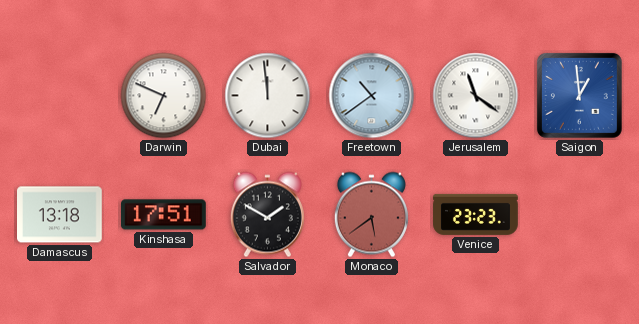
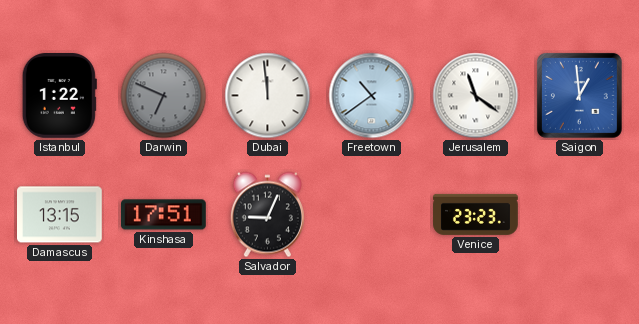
Istanbul: none -> 1:22
Darwin dial: white -> grey
Damascus: 13:18 -> 13:15
Salvador: 1:50 -> 9:04
Monaco: 5:39 -> none
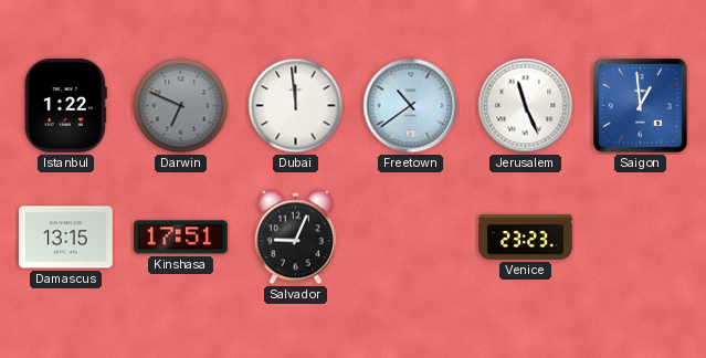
Jerusalem: 11:21 -> 11:26
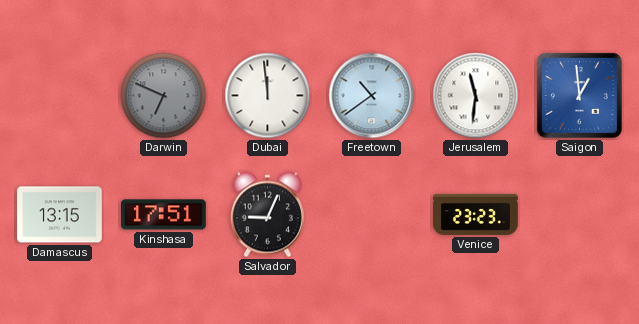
Istanbul: 1:22 -> none
Jerusalem: 11:26 -> 11:31
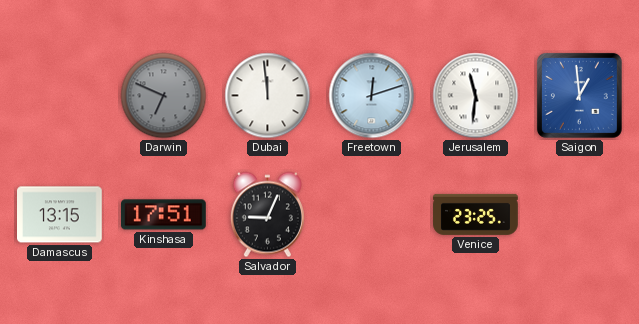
Freetown: 10:39 -> 12:12
Venice: 23:23 -> 23:25
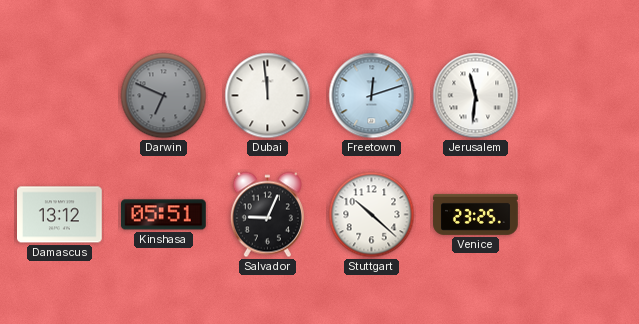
Saigon: 12:59 -> none
Damascus: 13:15 -> 13:12
Kinshasa: 17:51 -> 05:51
Stuttgart: none -> 10:22
